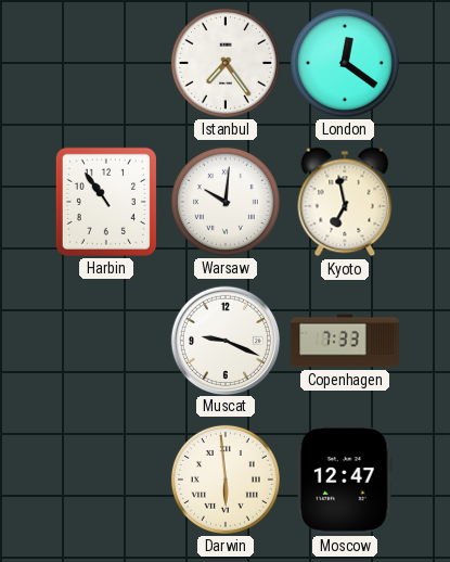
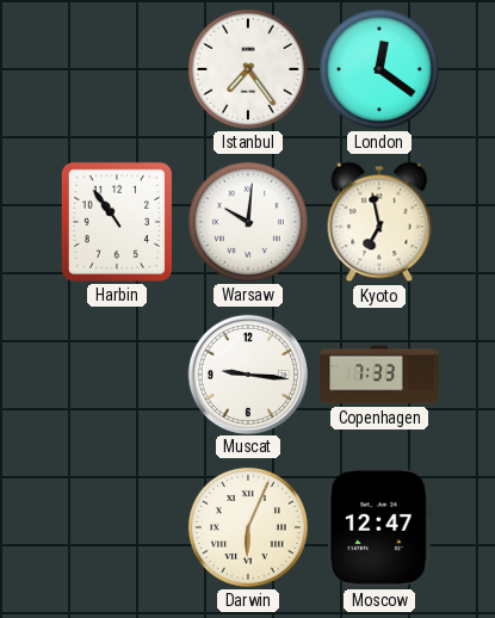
Muscat: 9:19 -> 9:16
Darwin: 5:59 -> 6:04
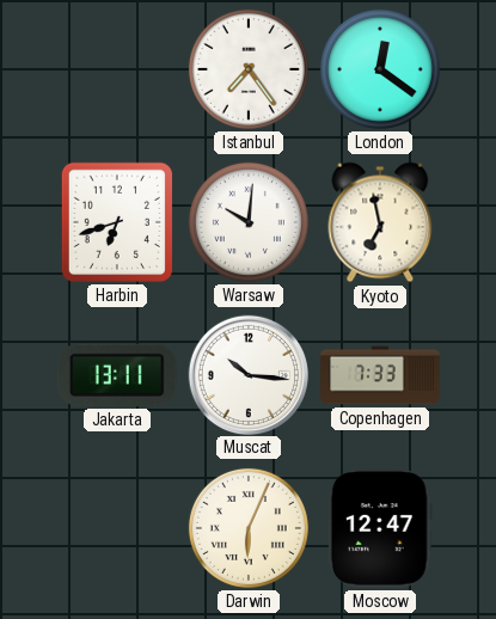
Harbin: 10:54 -> 6:42
Jakarta: none -> 13:11
Muscat: 9:16 -> 10:16
